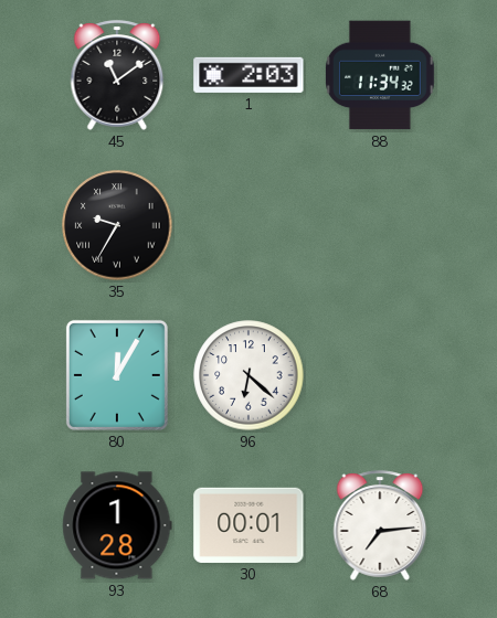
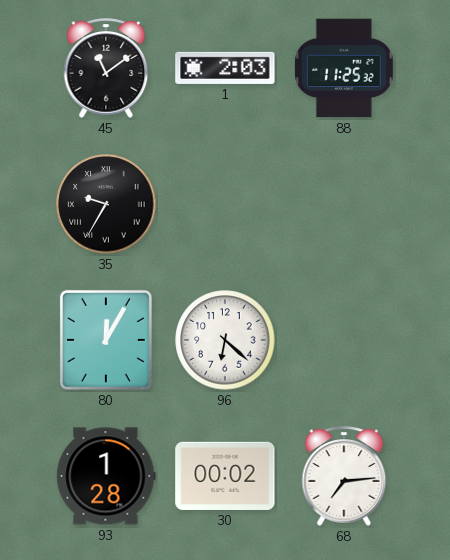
88: 11:34 -> 11:25
30: 00:01 -> 00:02
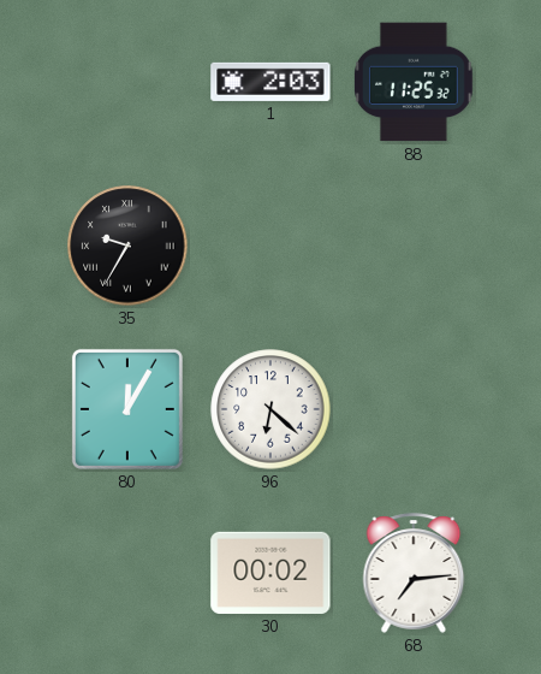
45: 11:09 -> none
93: 1:28 -> none
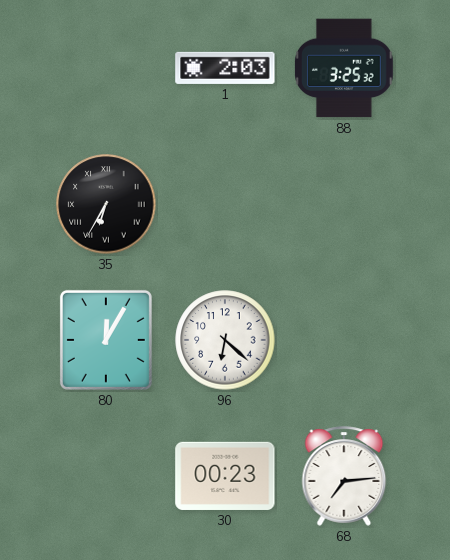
88: 11:25 -> 3:25
35: 9:35 -> 6:35
30: 00:02 -> 00:23
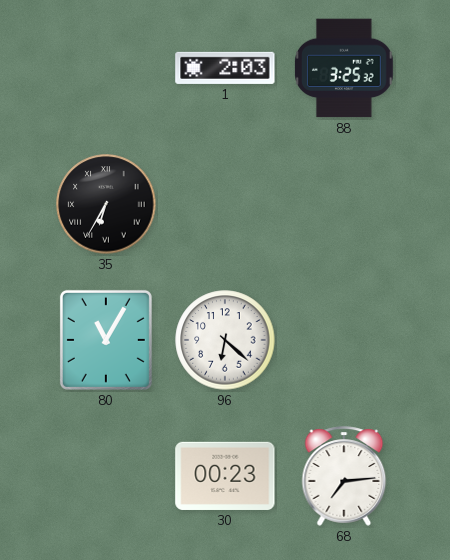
80: 12:05 -> 11:05
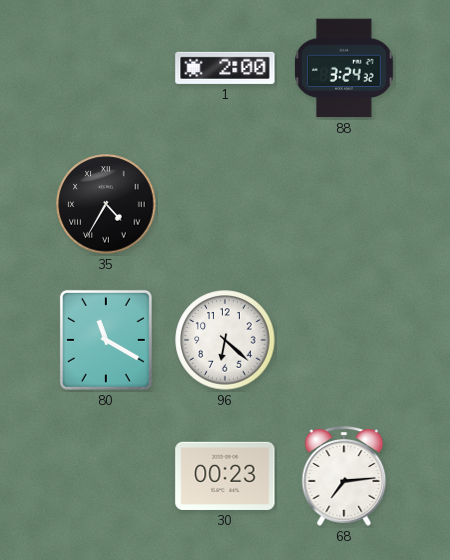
1: 2:03 -> 2:00
88: 3:25 -> 3:24
35: 6:35 -> 4:35
80: 11:05 -> 11:20
